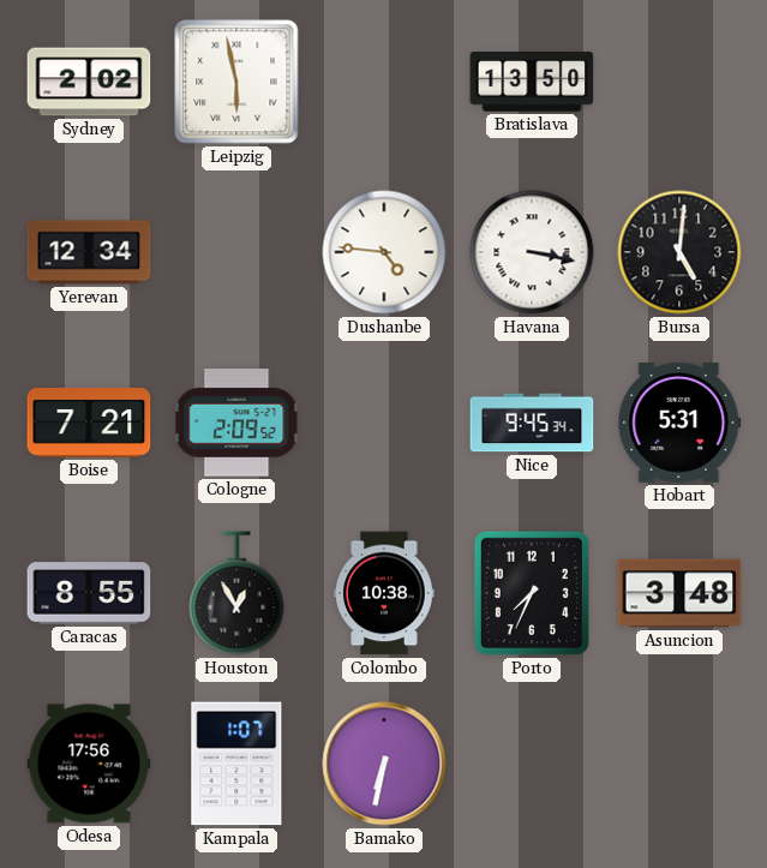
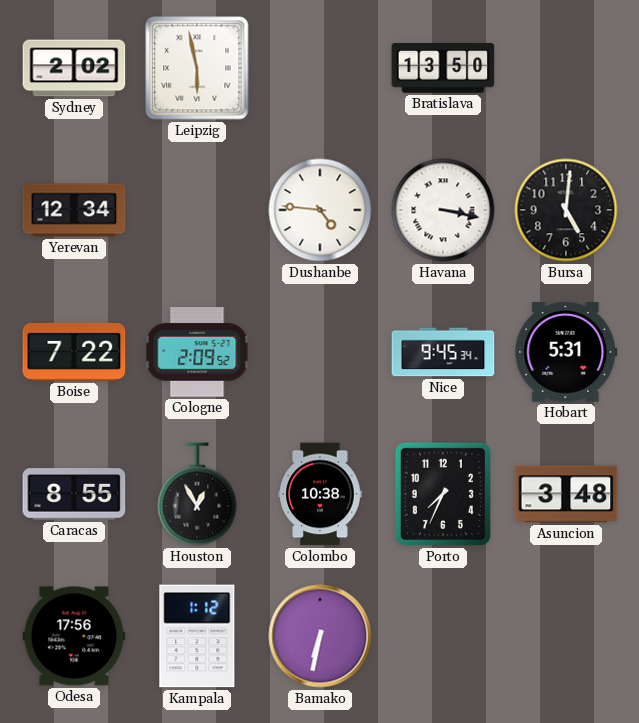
Boise: 7:21 -> 7:22
Kampala: 1:07 -> 1:12
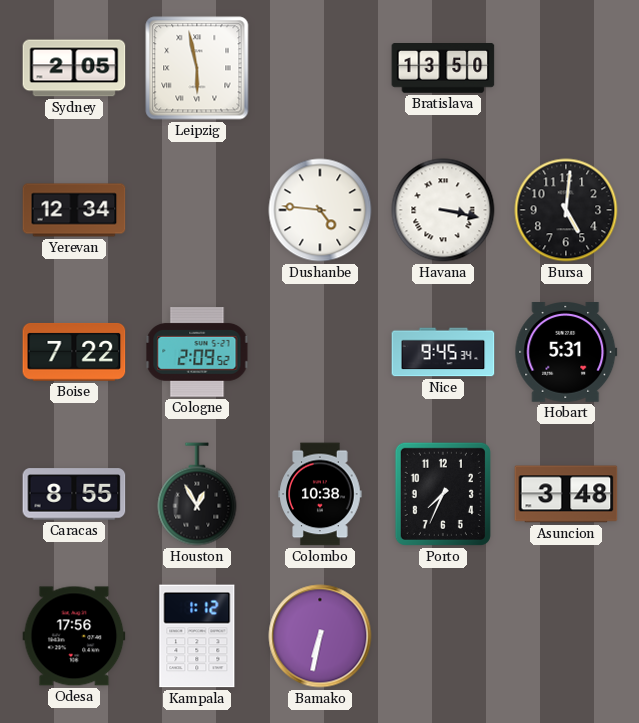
Sydney: 2:02 -> 2:05
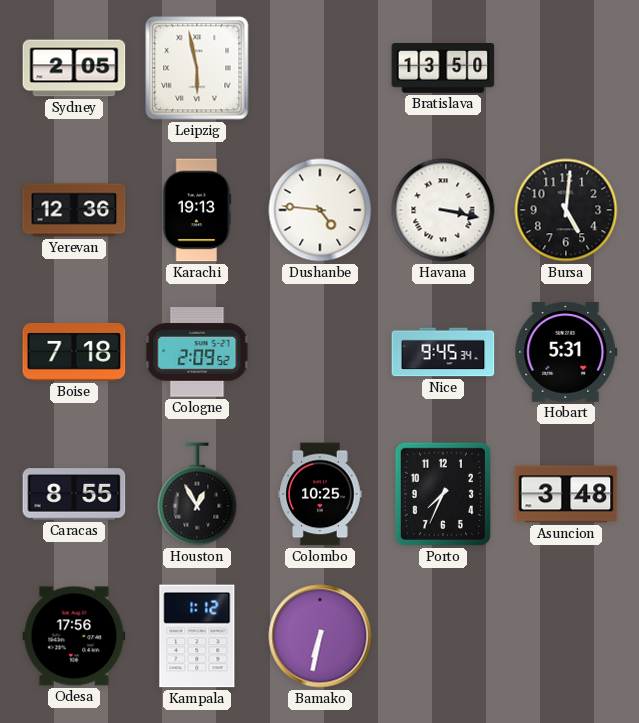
Yerevan: 12:34 -> 12:36
Karachi: none -> 19:13
Boise: 7:22 -> 7:18
Colombo: 10:38 -> 10:25
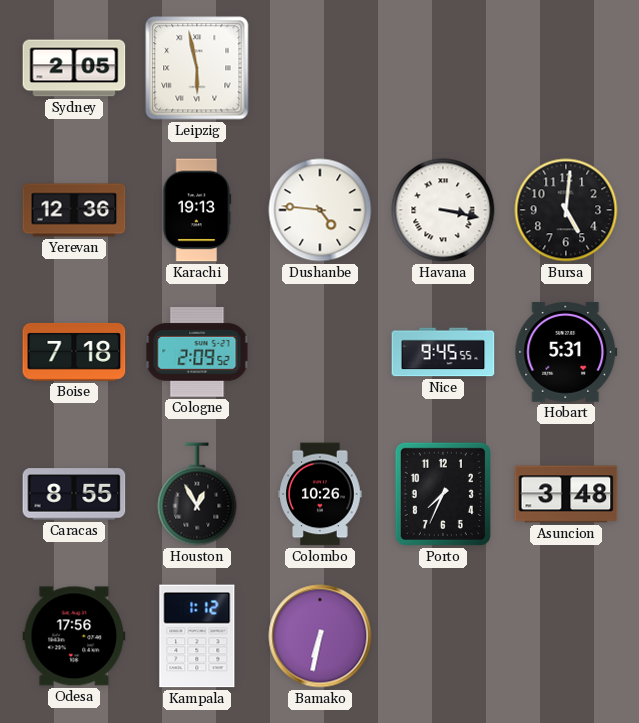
Bratislava: 13:50 -> none
Nice: 9:45:34 -> 9:45:55
Colombo: 10:25 -> 10:26
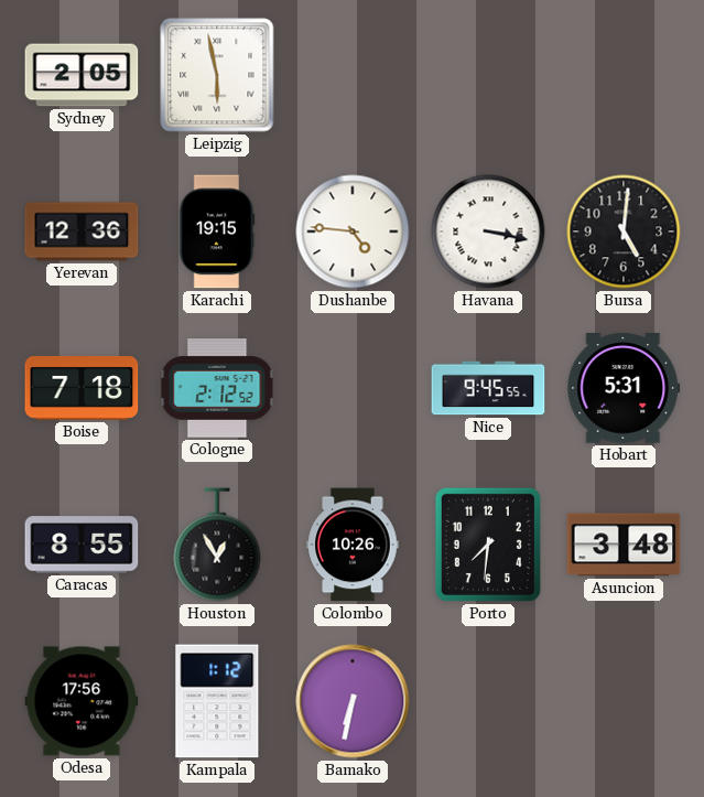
Karachi: 19:13 -> 19:15
Cologne: 2:09 -> 2:12
Porto: 7:34 -> 7:31
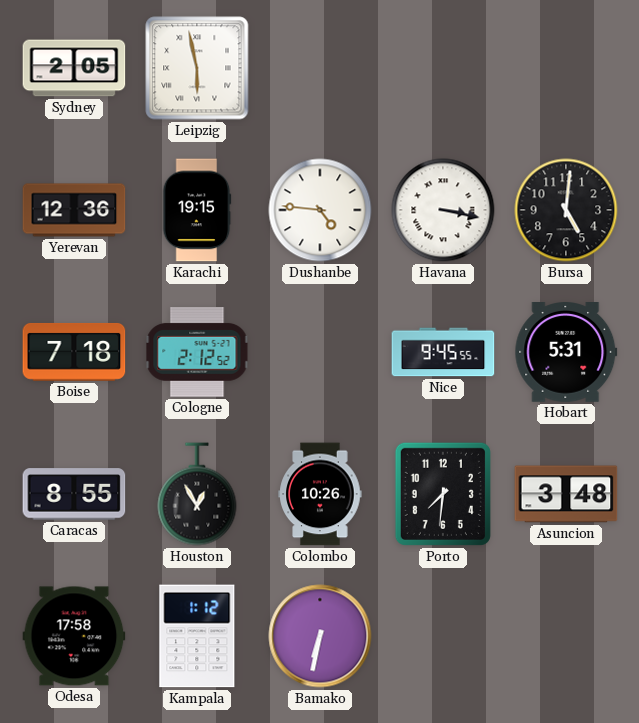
Odesa: 17:56 -> 17:58
